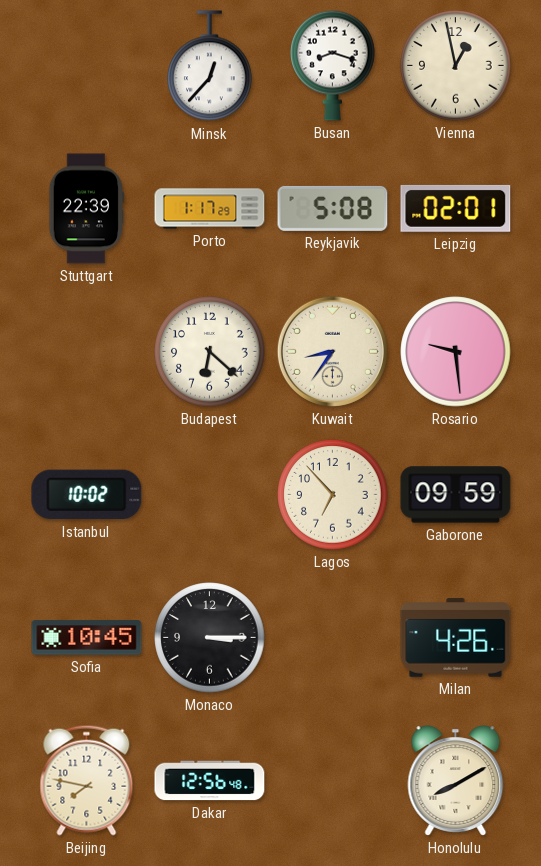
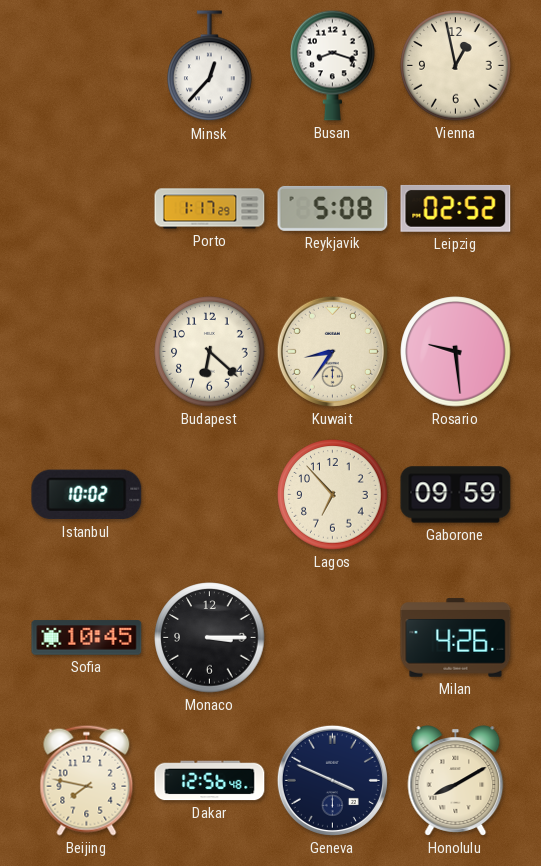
Stuttgart: 22:39 -> none
Leipzig: 02:01 -> 02:52
Geneva: none -> 3:49
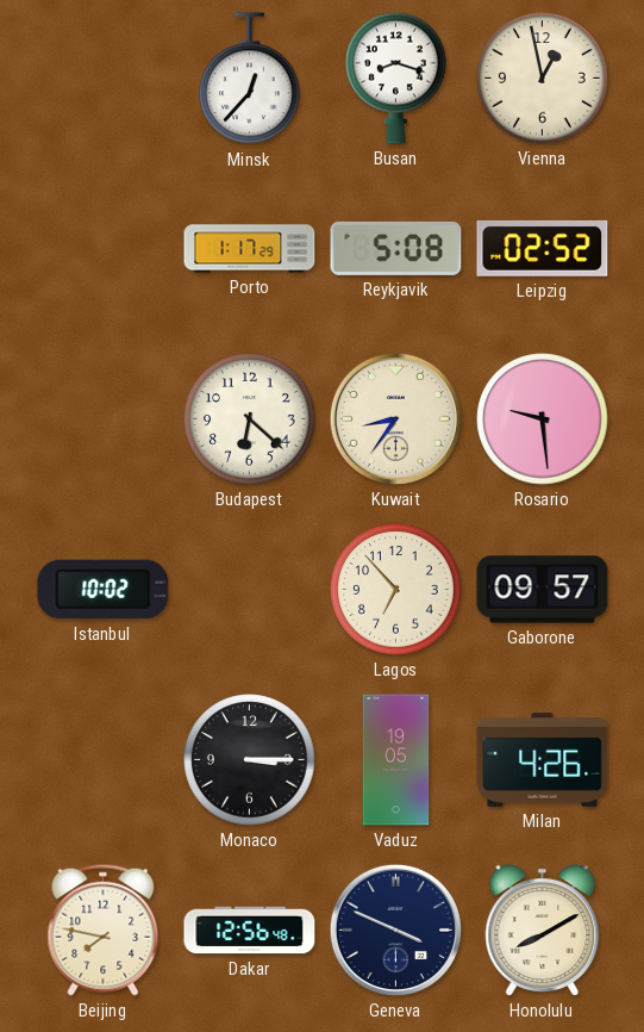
Gaborone: 09:59 -> 09:57
Sofia: 10:45 -> none
Vaduz: none -> 19:05
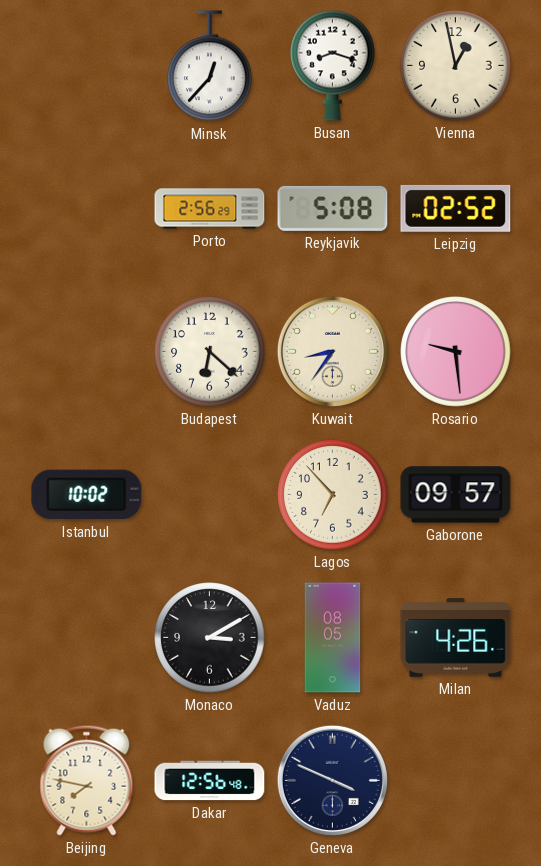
Porto: 1:17 -> 2:56
Monaco: 3:15 -> 3:10
Vaduz: 19:05 -> 08:05
Honolulu: 8:10 -> none
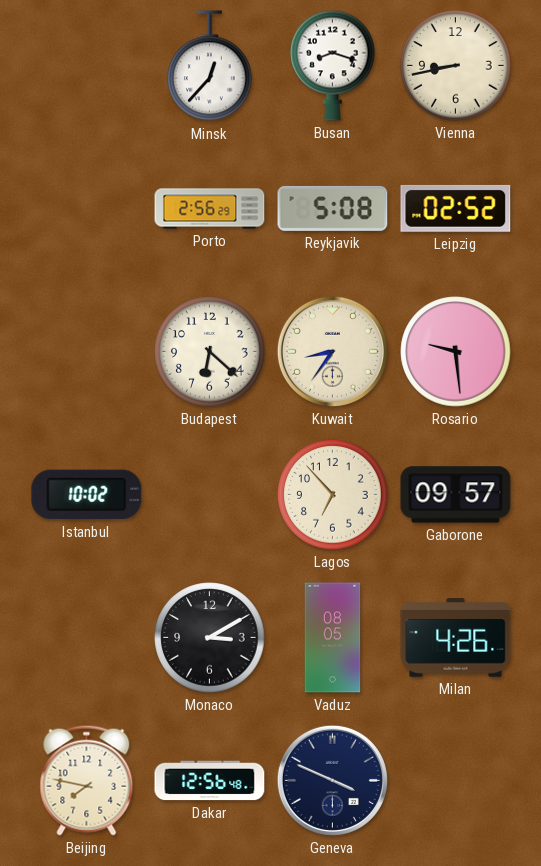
Vienna: 12:58 -> 8:43
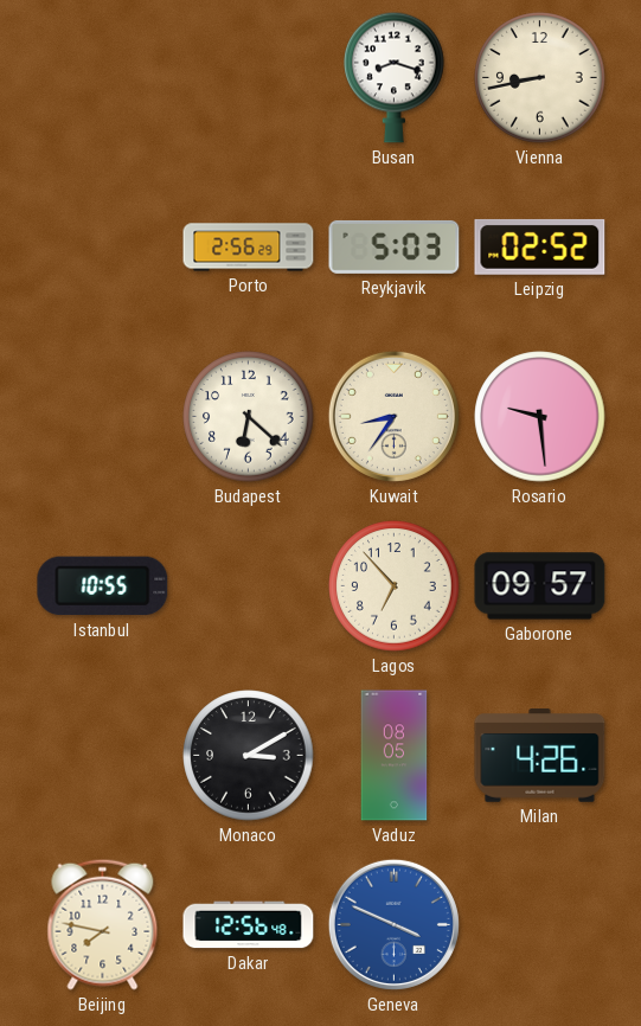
Minsk: 12:37 -> none
Reykjavik: 5:08 -> 5:03
Istanbul: 10:02 -> 10:55
Geneva dial: navy -> blue
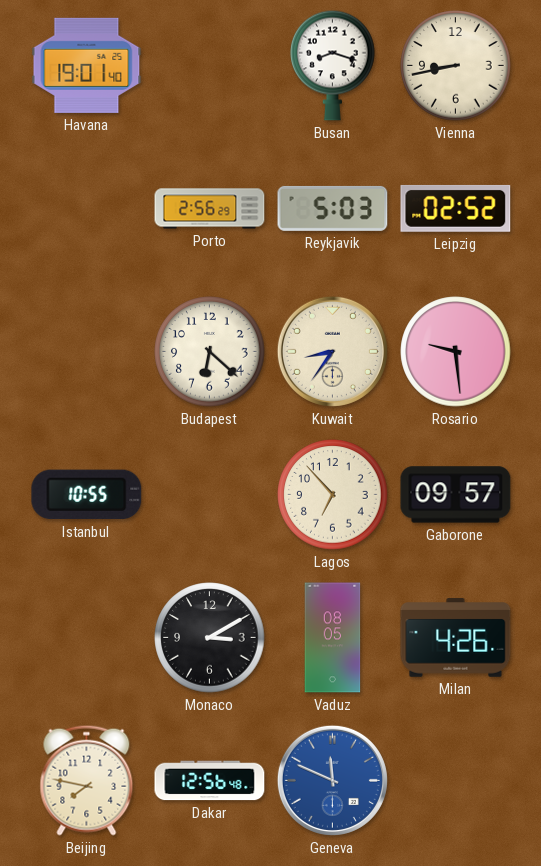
Havana: none -> 19:01
Geneva: 3:49 -> 11:49
